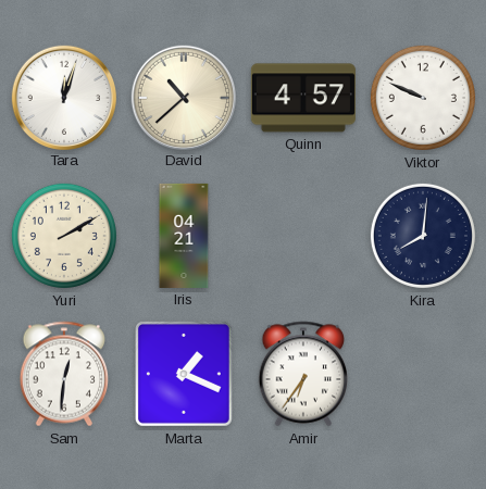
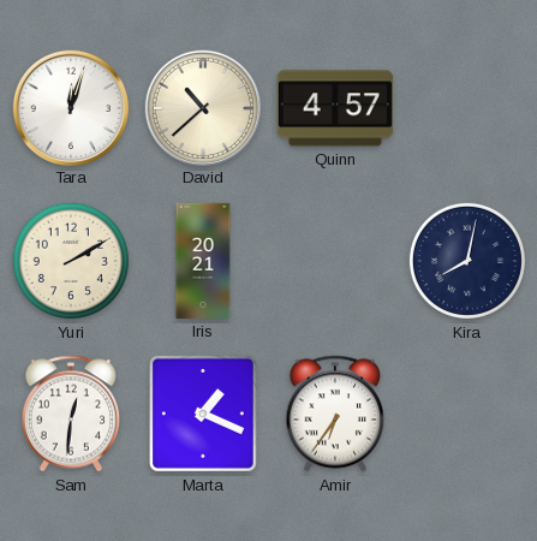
Viktor: 9:49 -> none
Iris: 04:21 -> 20:21
Kira: 8:01 -> 8:02
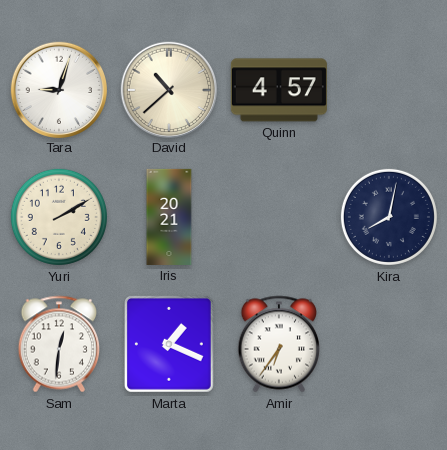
Tara: 12:03 -> 9:03
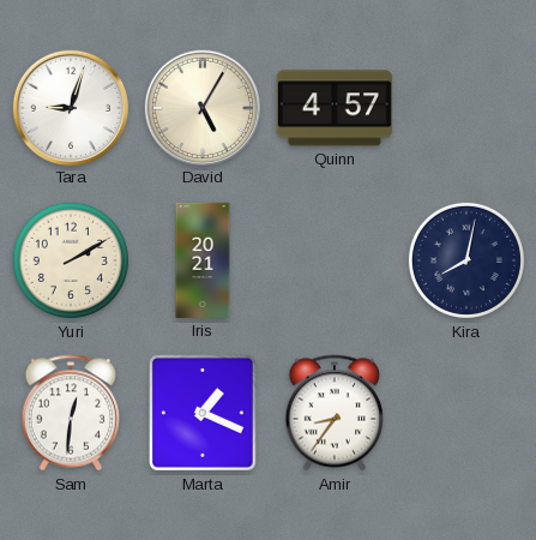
David: 10:38 -> 5:05
Amir: 6:36 -> 8:36
